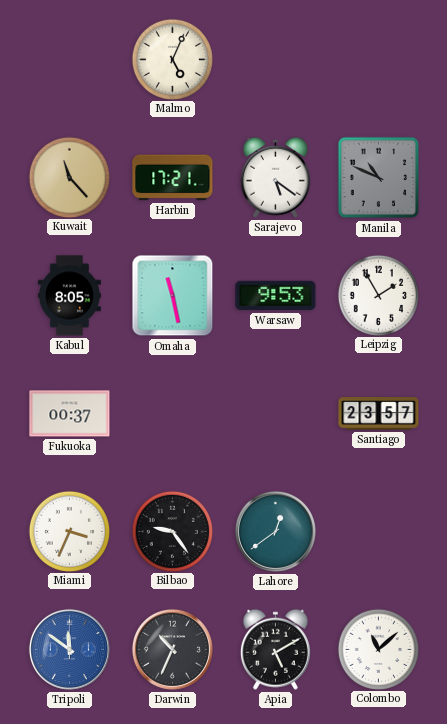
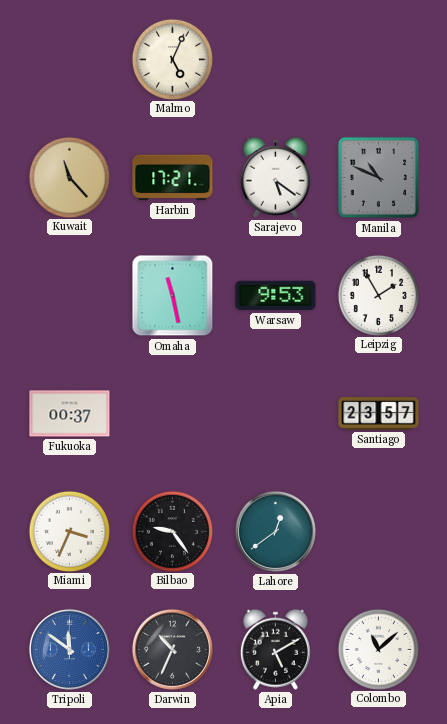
Kabul: 8:05 -> none
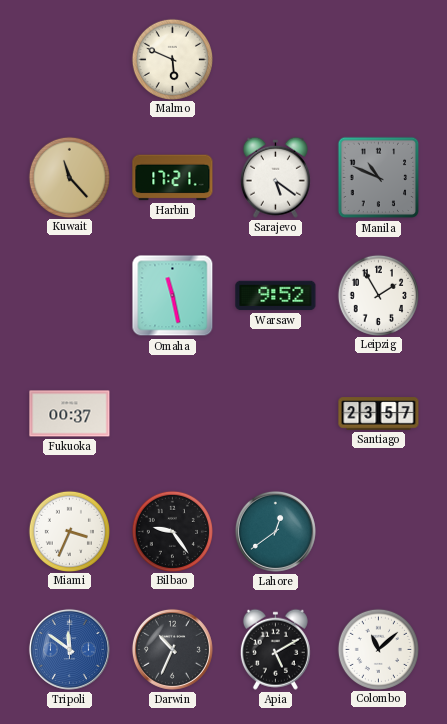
Malmo: 5:04 -> 5:49
Warsaw: 9:53 -> 9:52
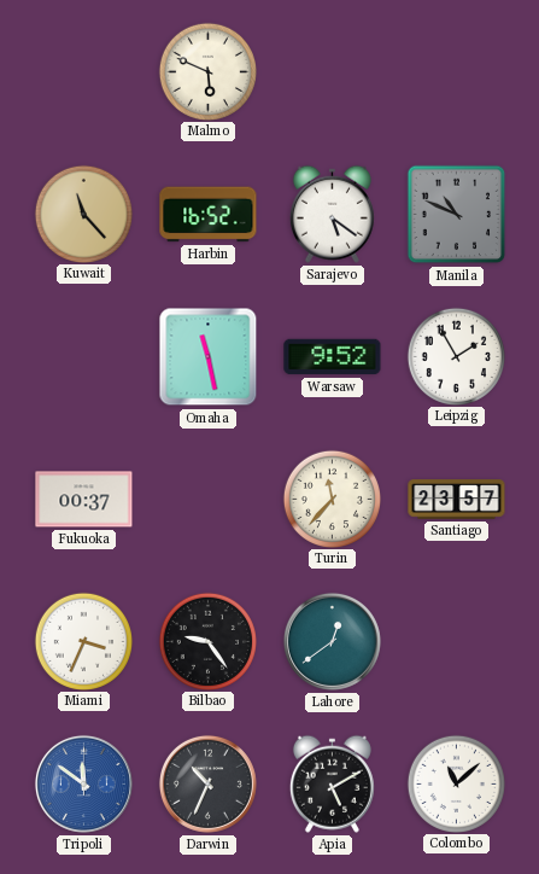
Harbin: 17:21 -> 16:52
Turin: none -> 11:37
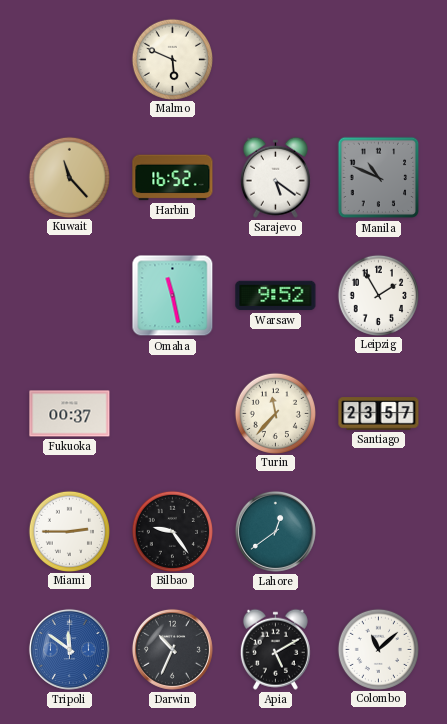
Miami: 3:34 -> 2:45
